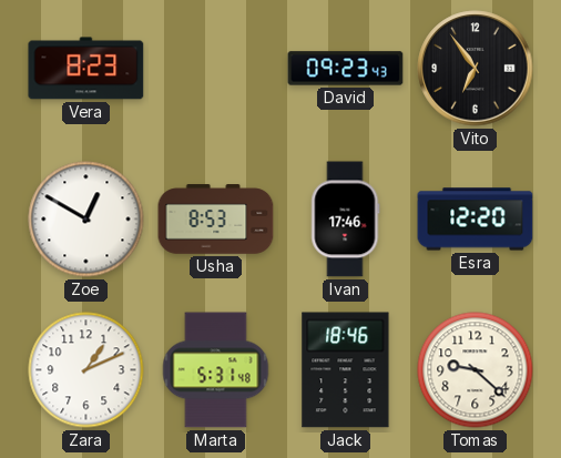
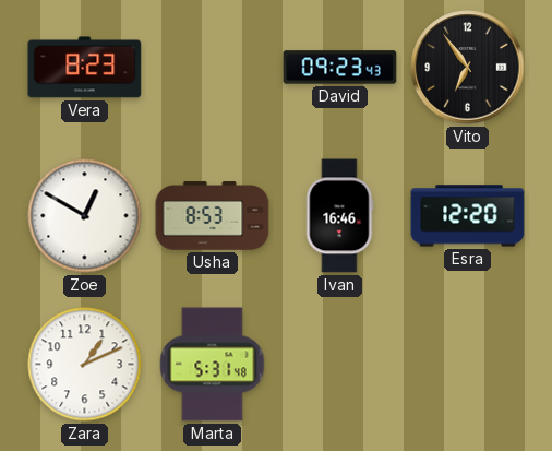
Ivan: 17:46 -> 16:46
Jack: 18:46 -> none
Tomas: 9:22 -> none
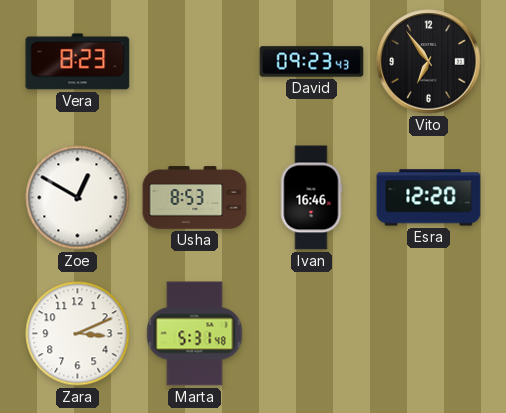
Zara: 1:11 -> 3:11
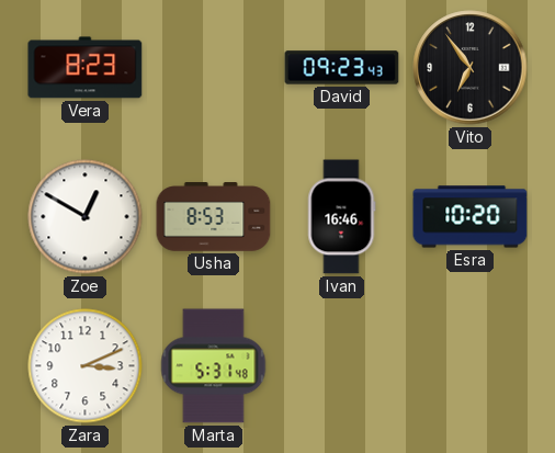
Esra: 12:20 -> 10:20
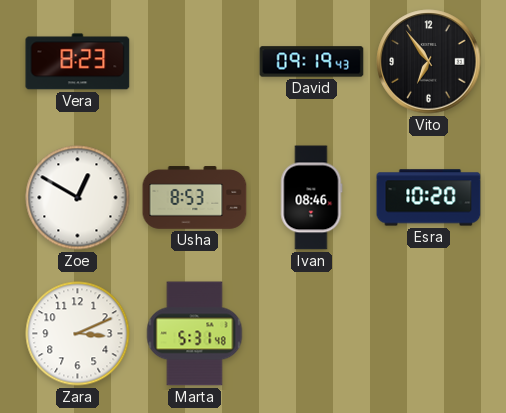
David: 09:23 -> 09:19
Ivan: 16:46 -> 08:46
